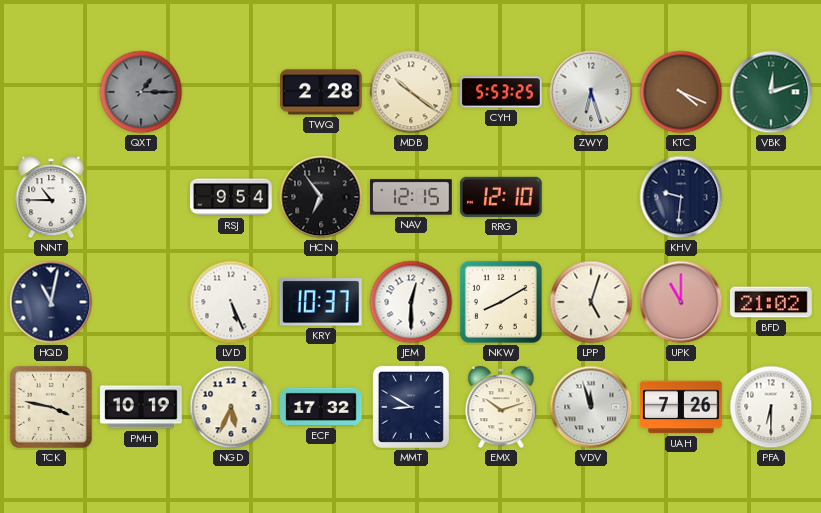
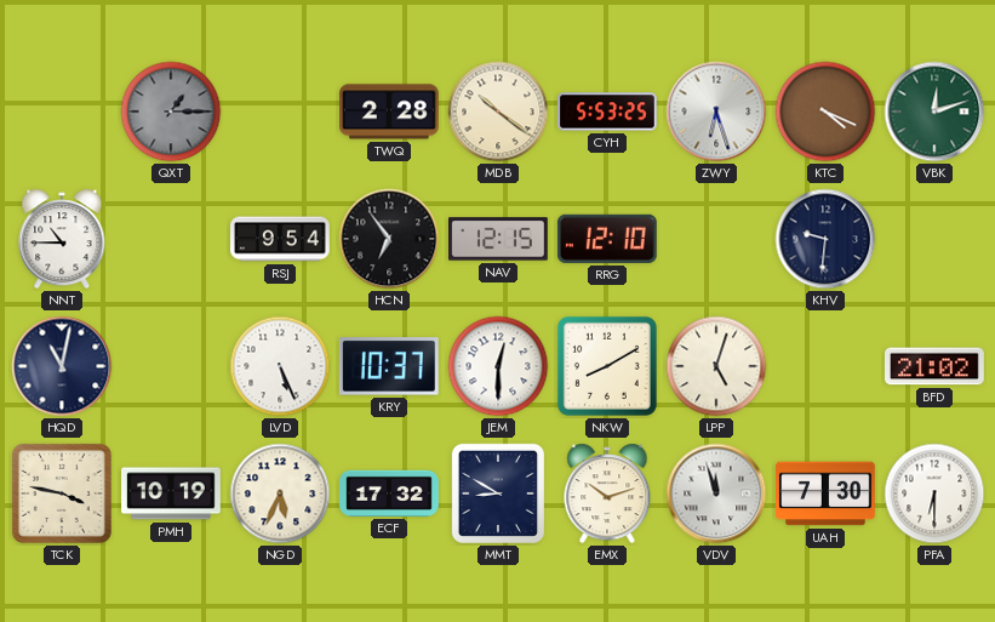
UPK: 11:00 -> none
UAH: 7:26 -> 7:30
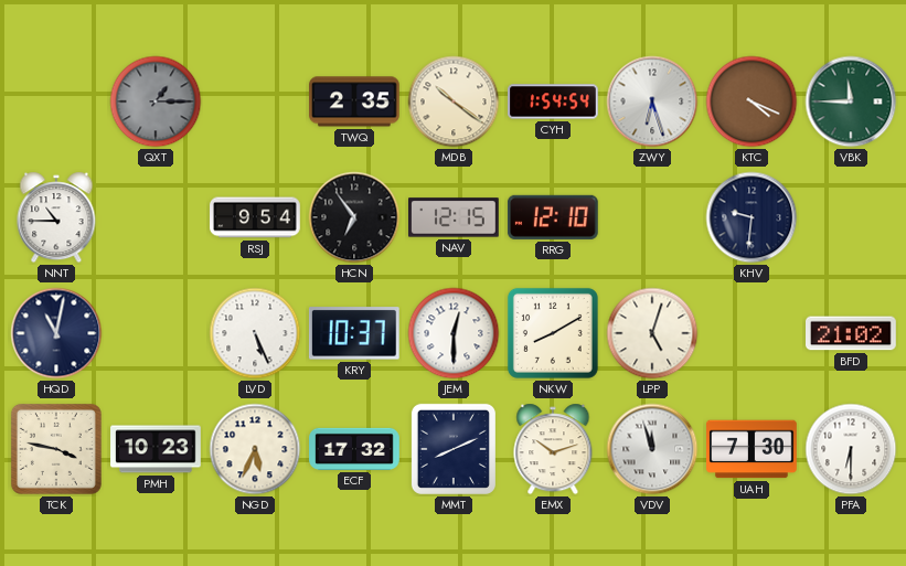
TWQ: 2:28 -> 2:35
CYH: 5:53 -> 1:54
VBK: 12:12 -> 11:45
PMH: 10:19 -> 10:23
MMT: 8:50 -> 8:11
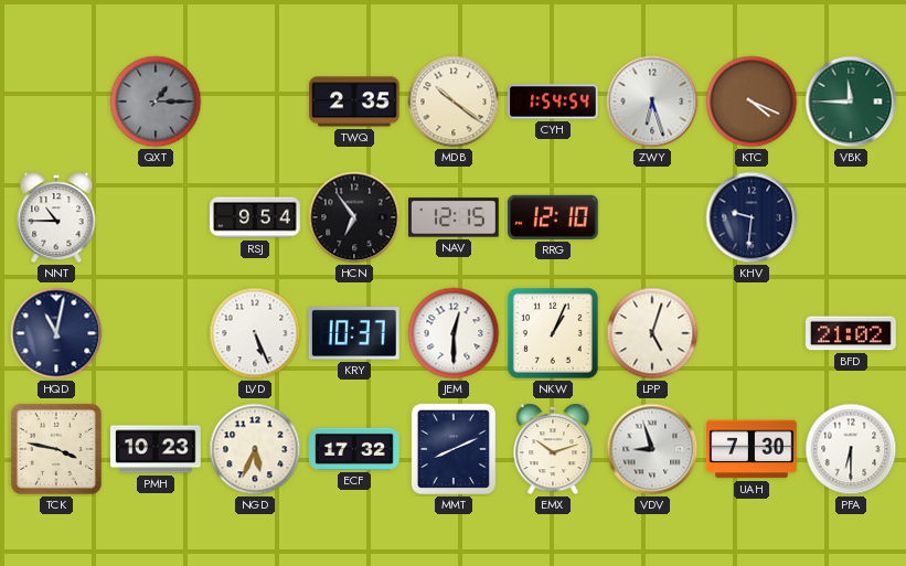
NKW: 8:10 -> 1:04
VDV: 11:57 -> 8:57
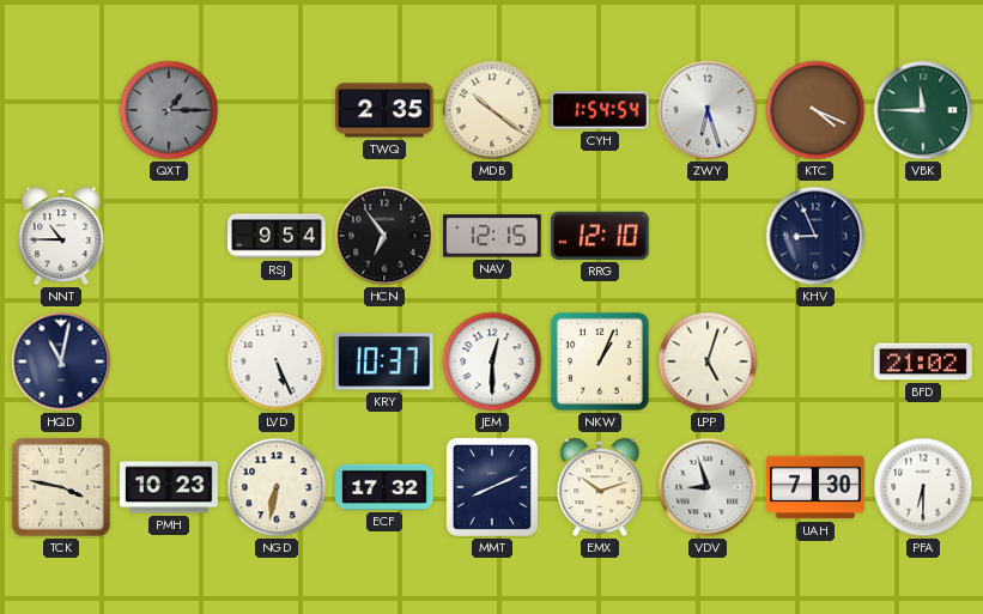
KHV: 9:31 -> 8:56
NGD: 5:34 -> 6:32
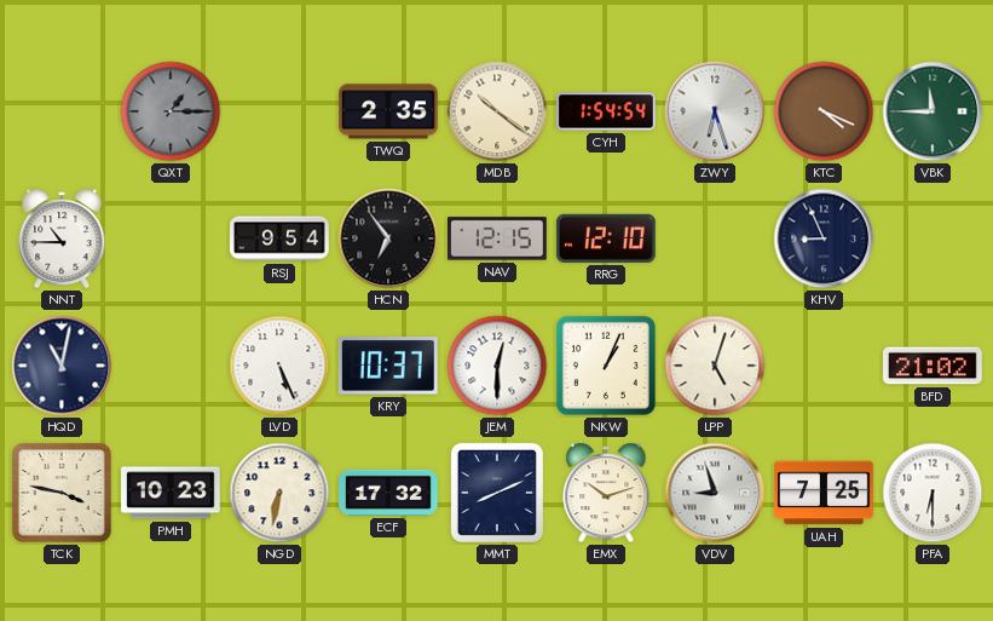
UAH: 7:30 -> 7:25
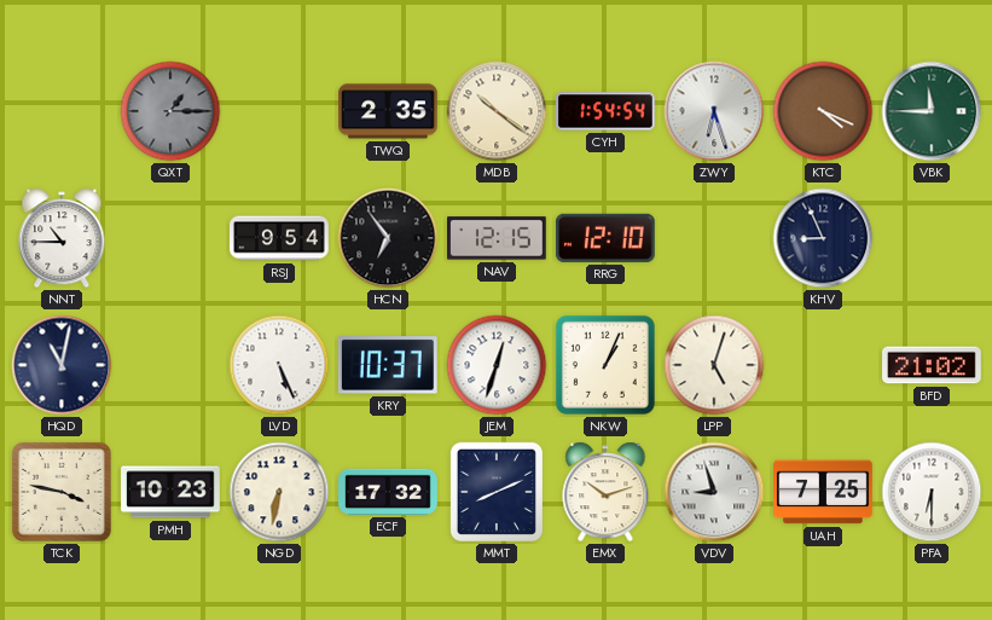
JEM: 12:30 -> 12:33
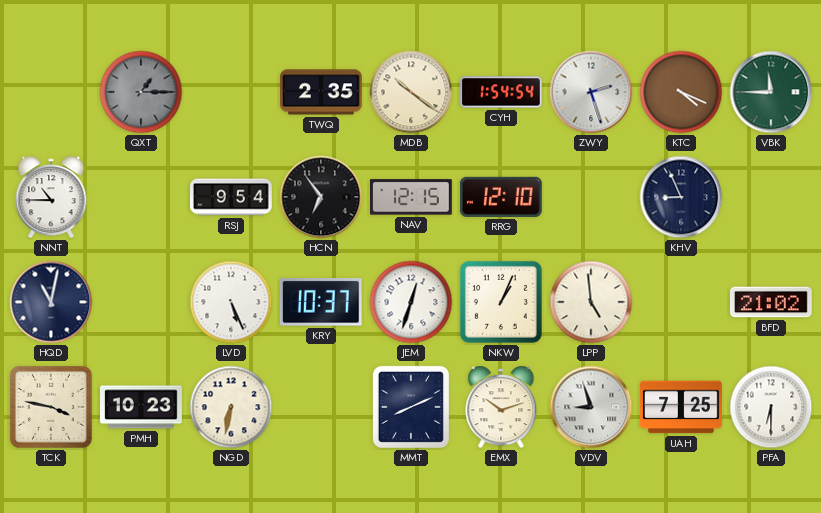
ZWY: 6:27 -> 2:27
LPP: 5:03 -> 4:59
ECF: 17:32 -> none
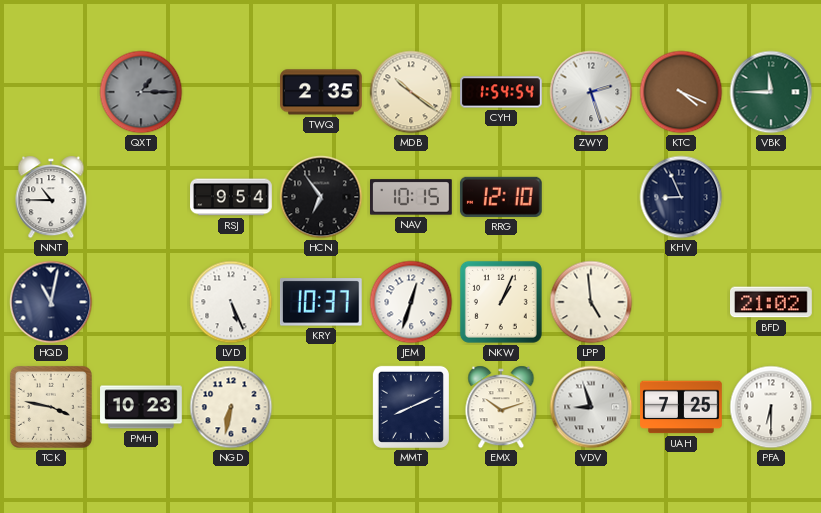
NAV: 12:15 -> 10:15
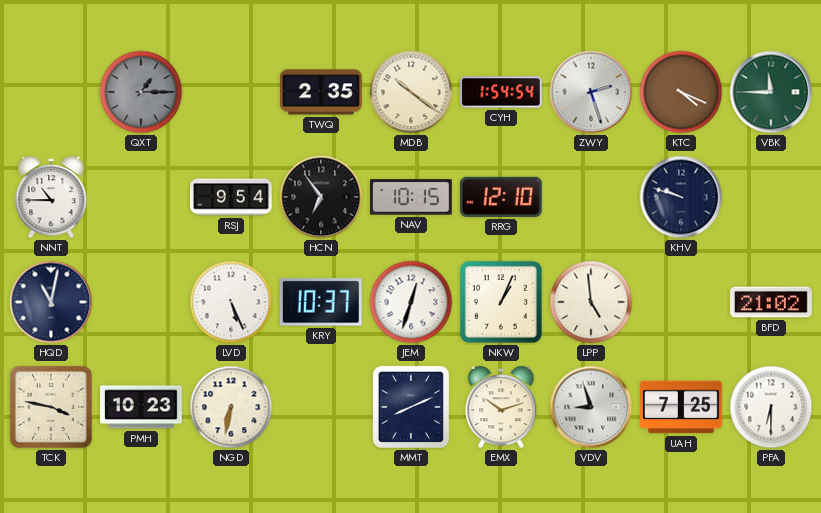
KHV: 8:56 -> 9:48
